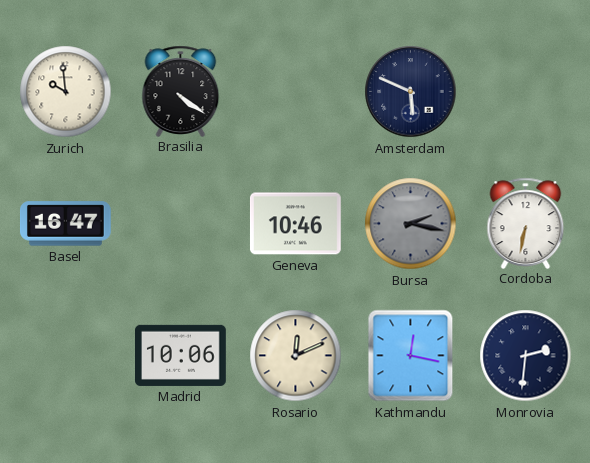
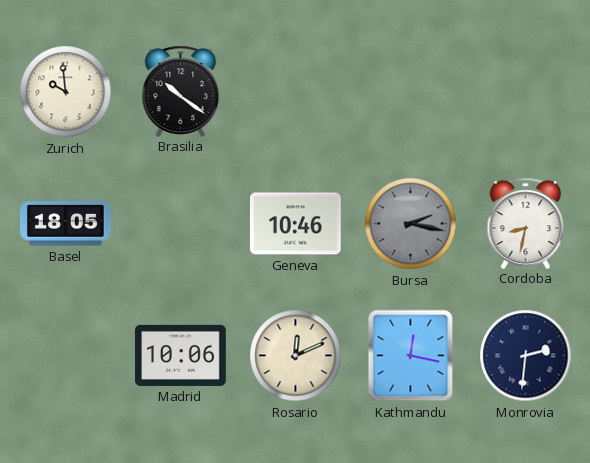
Brasilia: 4:21 -> 10:21
Amsterdam: 5:49 -> none
Basel: 16:47 -> 18:05
Cordoba: 6:32 -> 8:32
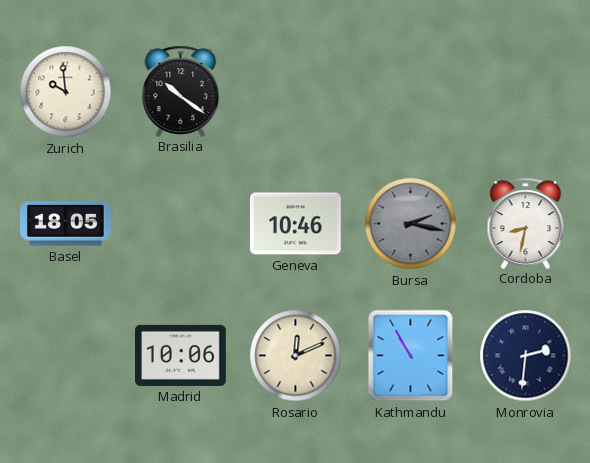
Kathmandu: 12:17 -> 10:55
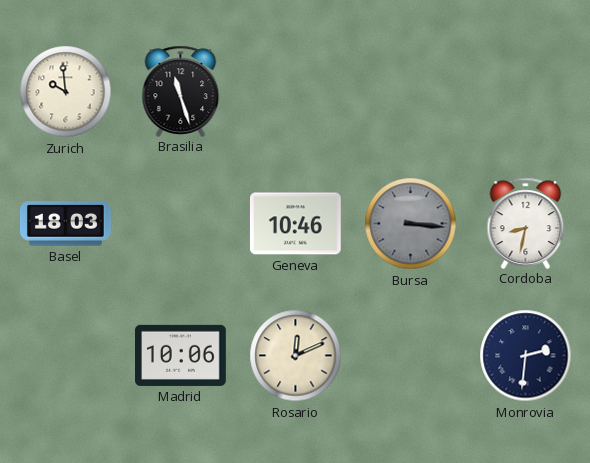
Brasilia: 10:21 -> 11:27
Basel: 18:05 -> 18:03
Bursa: 2:17 -> 3:16
Kathmandu: 10:55 -> none
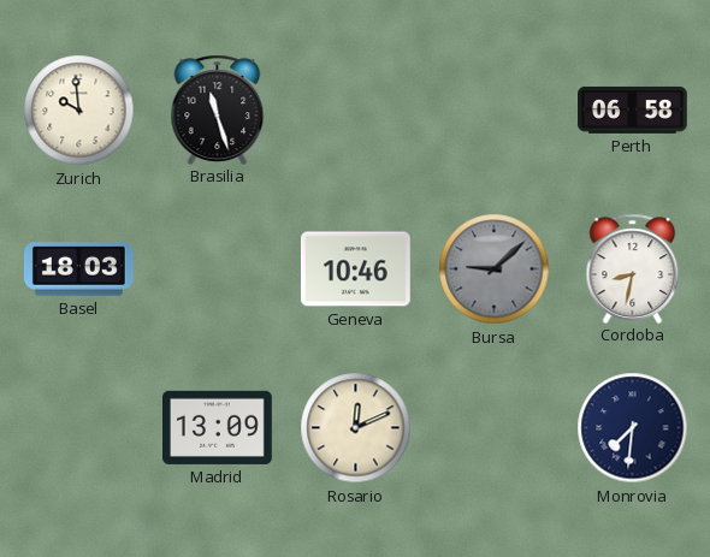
Perth: none -> 06:58
Bursa: 3:16 -> 9:08
Madrid: 10:06 -> 13:09
Monrovia: 2:31 -> 7:31
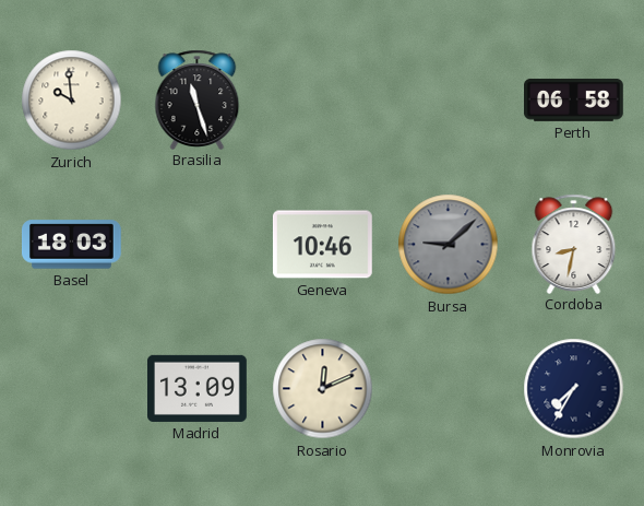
Monrovia: 7:31 -> 7:35
